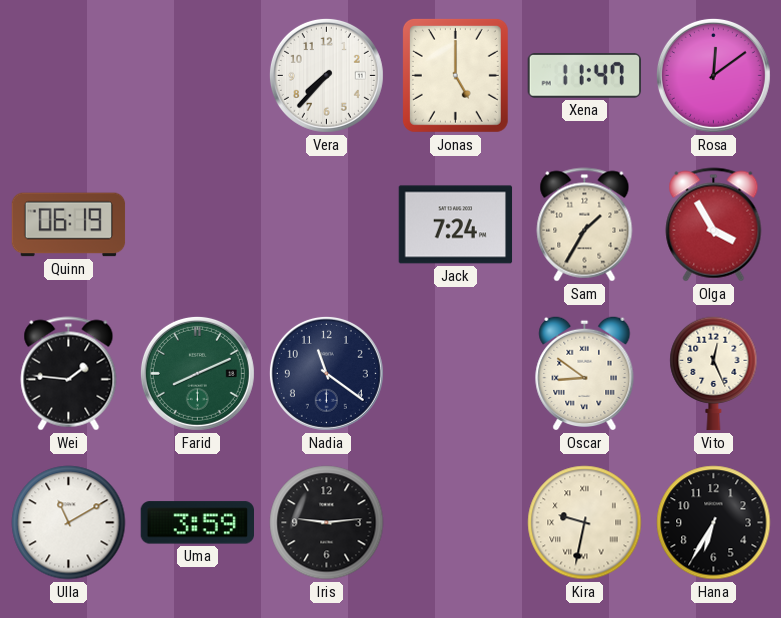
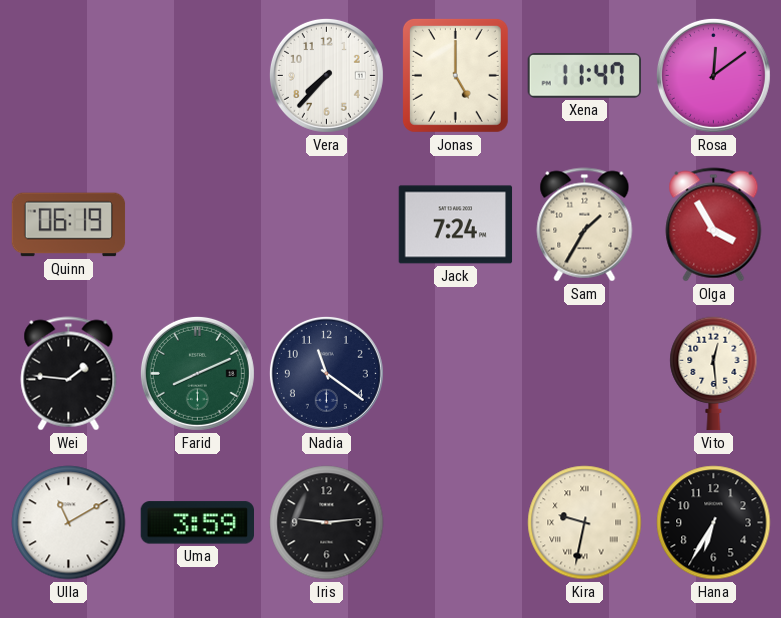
Oscar: 8:51 -> none
Vito: 12:26 -> 12:29
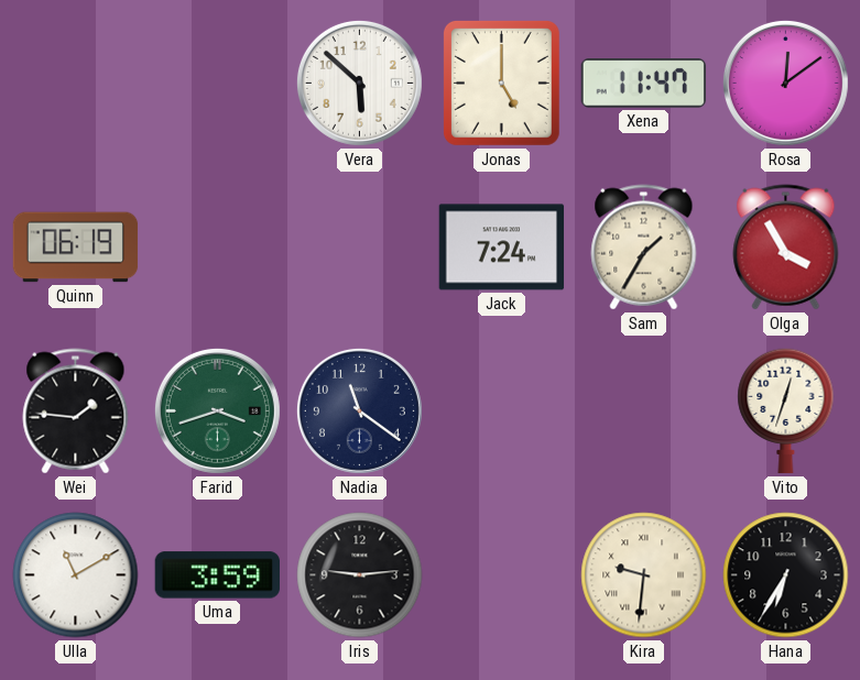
Vera: 7:37 -> 5:52
Farid: 8:11 -> 3:42
Vito: 12:29 -> 12:33
Kira: 9:32 -> 9:31
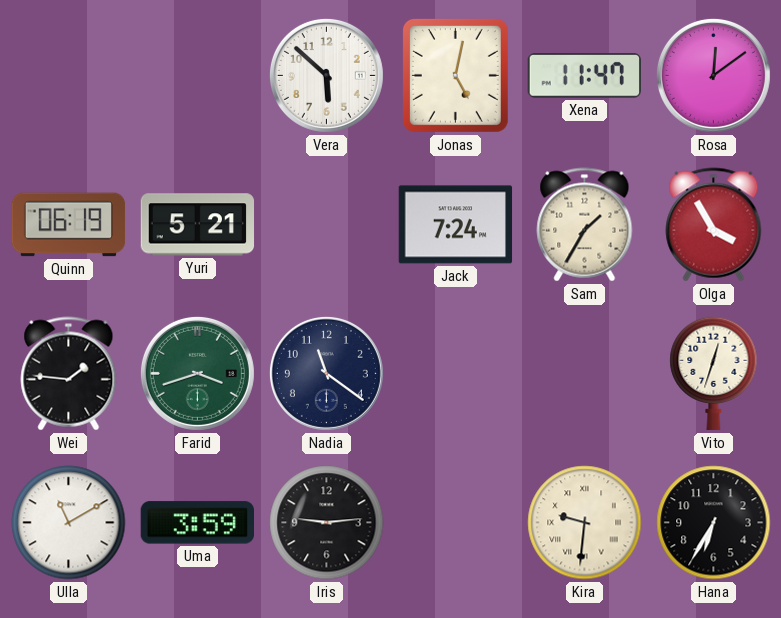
Jonas: 5:00 -> 5:02
Yuri: none -> 5:21
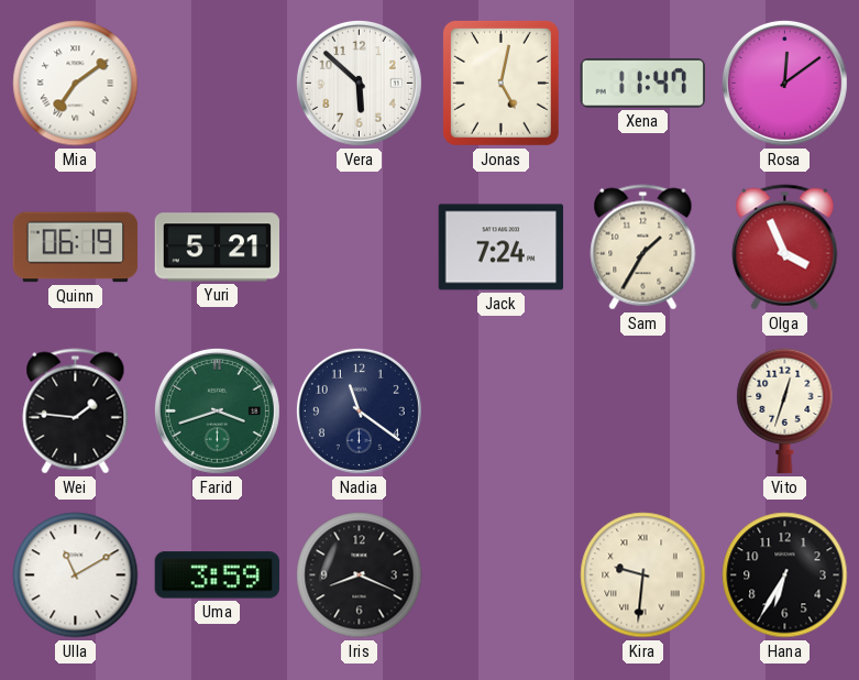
Mia: none -> 7:09
Olga: 3:55 -> 3:56
Iris: 9:14 -> 8:19
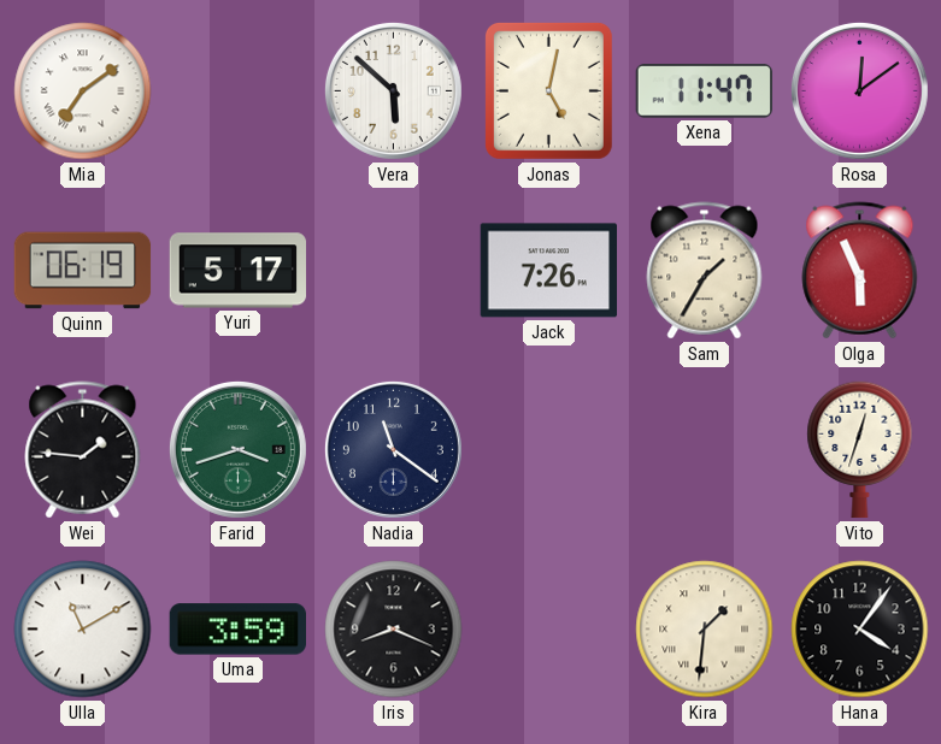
Yuri: 5:21 -> 5:17
Jack: 7:24 -> 7:26
Olga: 3:56 -> 5:56
Kira: 9:31 -> 1:31
Hana: 6:35 -> 4:06
